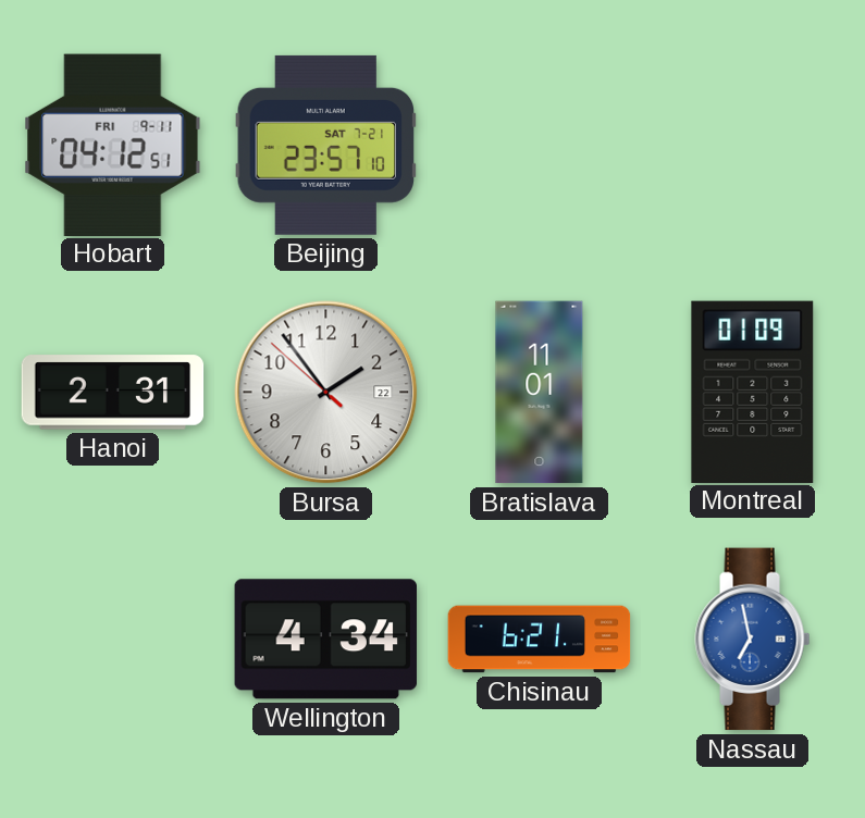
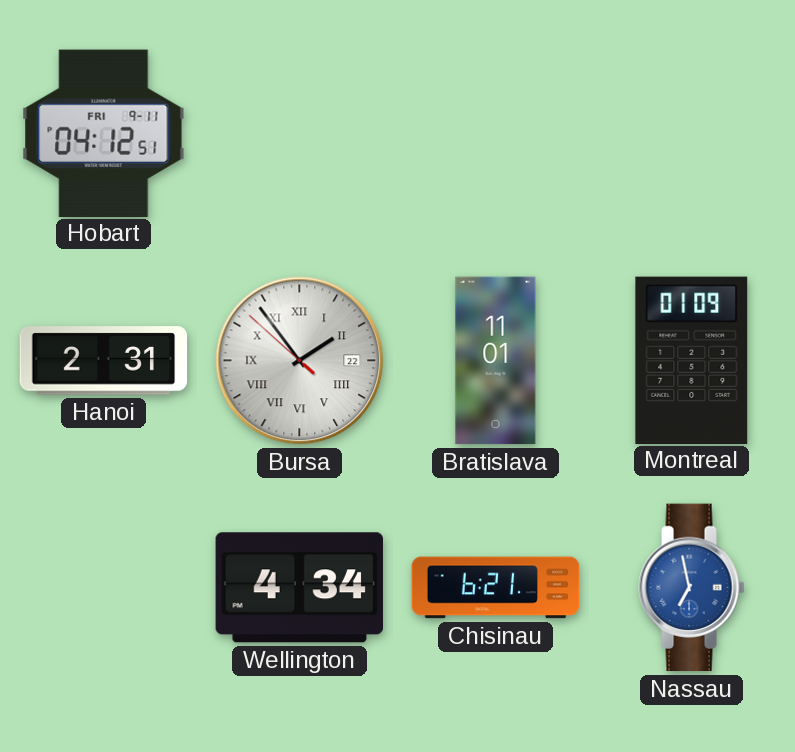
Beijing: 23:57 -> none
Bursa numerals: Arabic -> Roman
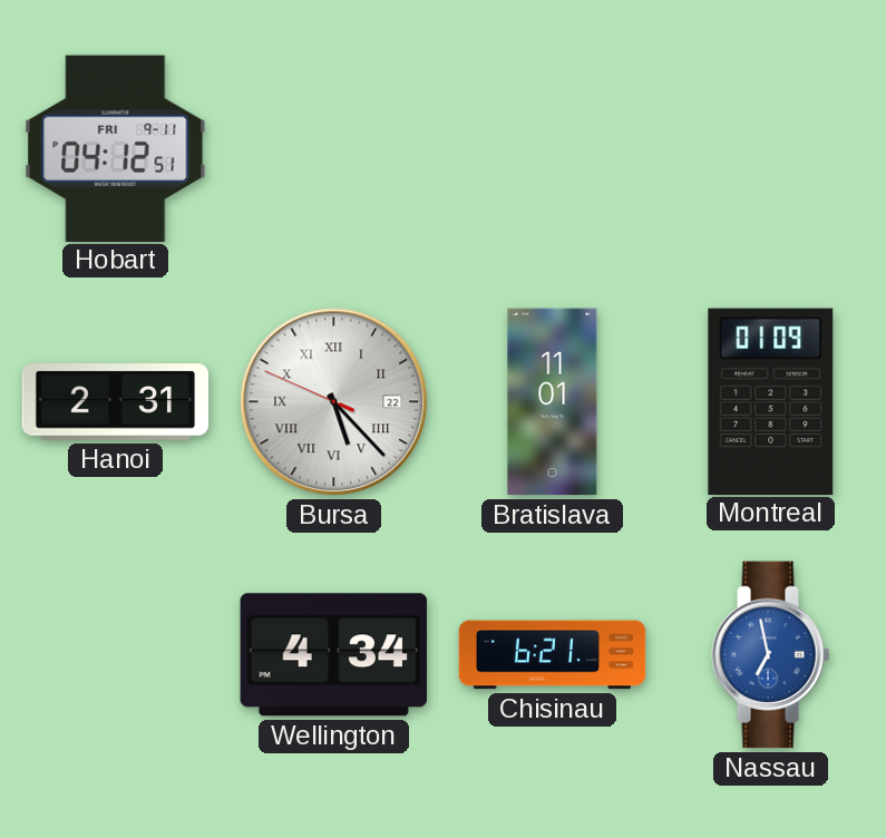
Bursa: 1:53 -> 5:22
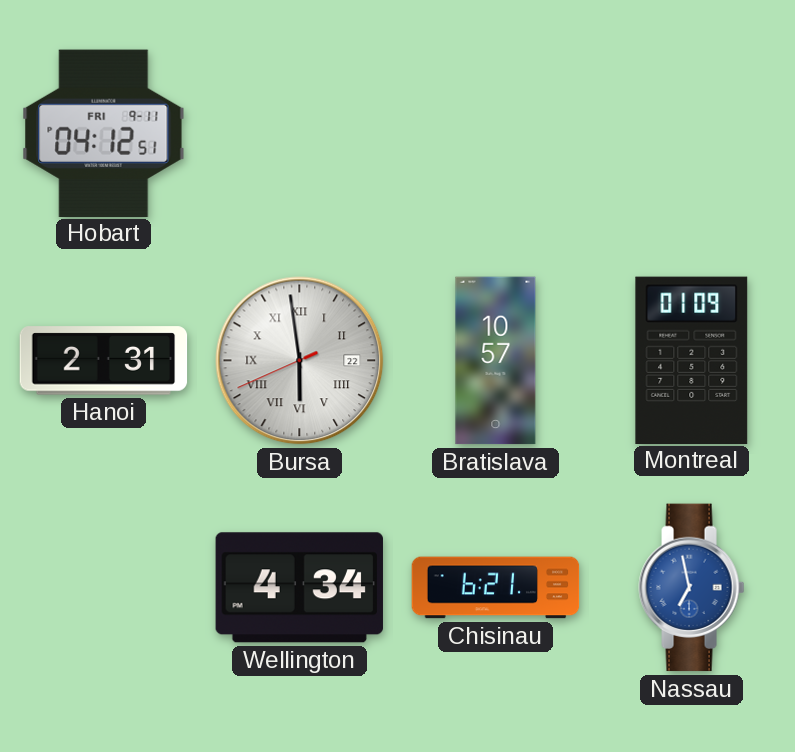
Bursa: 5:22 -> 5:58
Bratislava: 11:01 -> 10:57
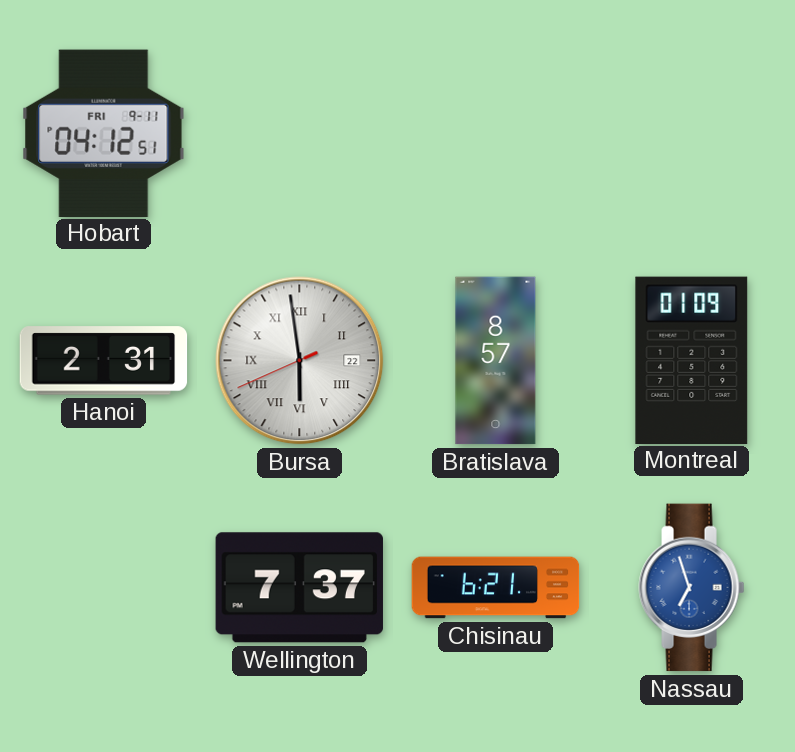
Bratislava: 10:57 -> 8:57
Wellington: 4:34 -> 7:37
Nassau: 6:58 -> 6:57
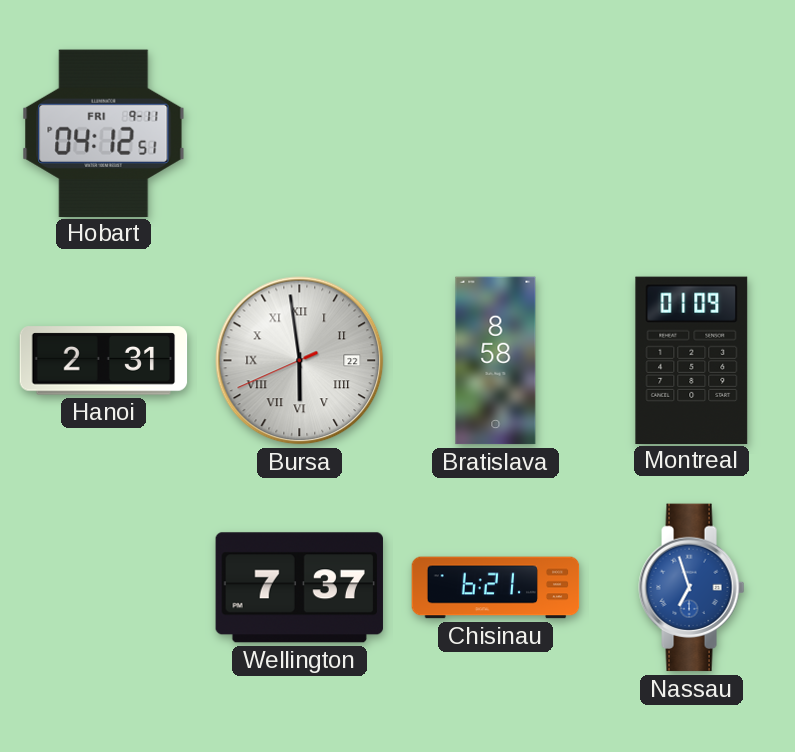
Bratislava: 8:57 -> 8:58
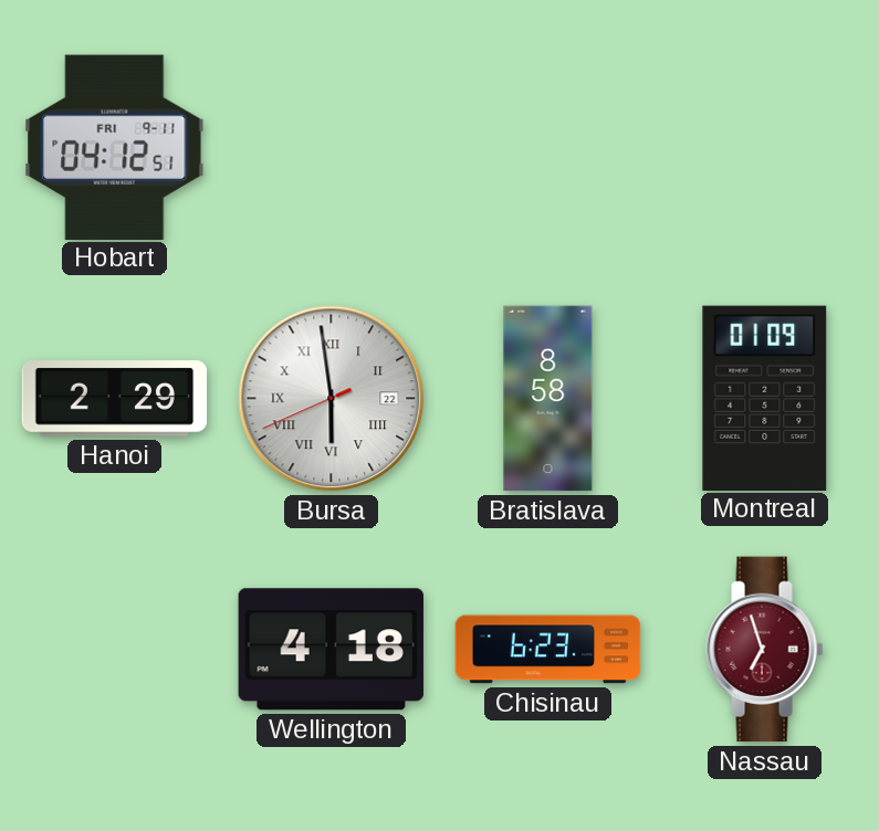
Hanoi: 2:31 -> 2:29
Wellington: 7:37 -> 4:18
Chisinau: 6:21 -> 6:23
Nassau dial: blue -> burgundy
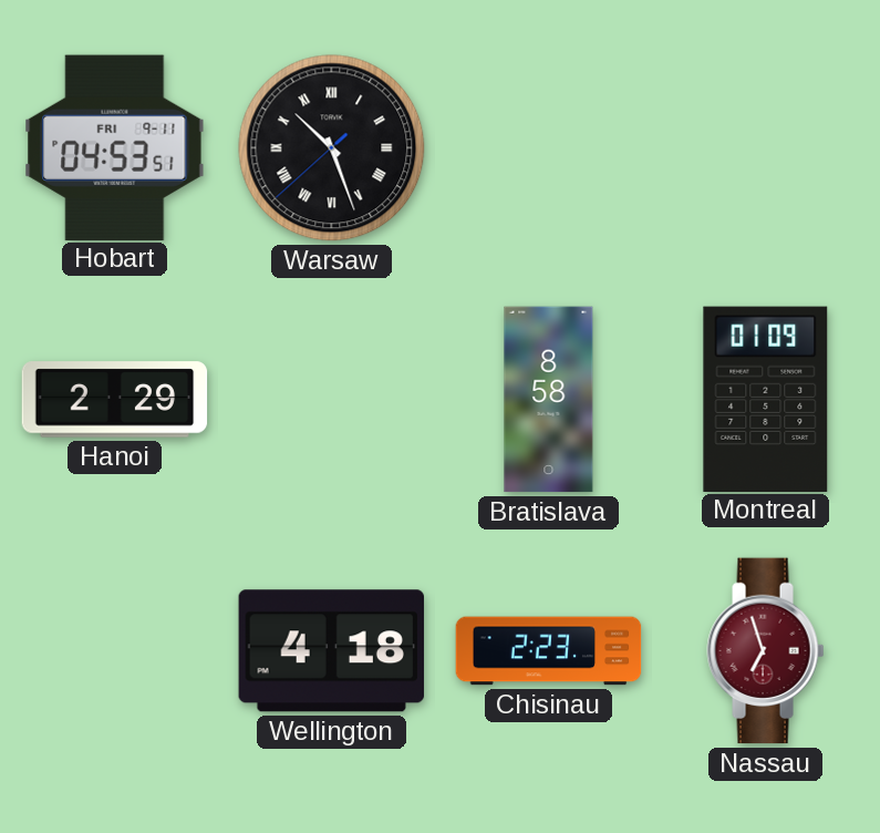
Hobart: 04:12 -> 04:53
Warsaw: none -> 10:26
Bursa: 5:58 -> none
Chisinau: 6:23 -> 2:23
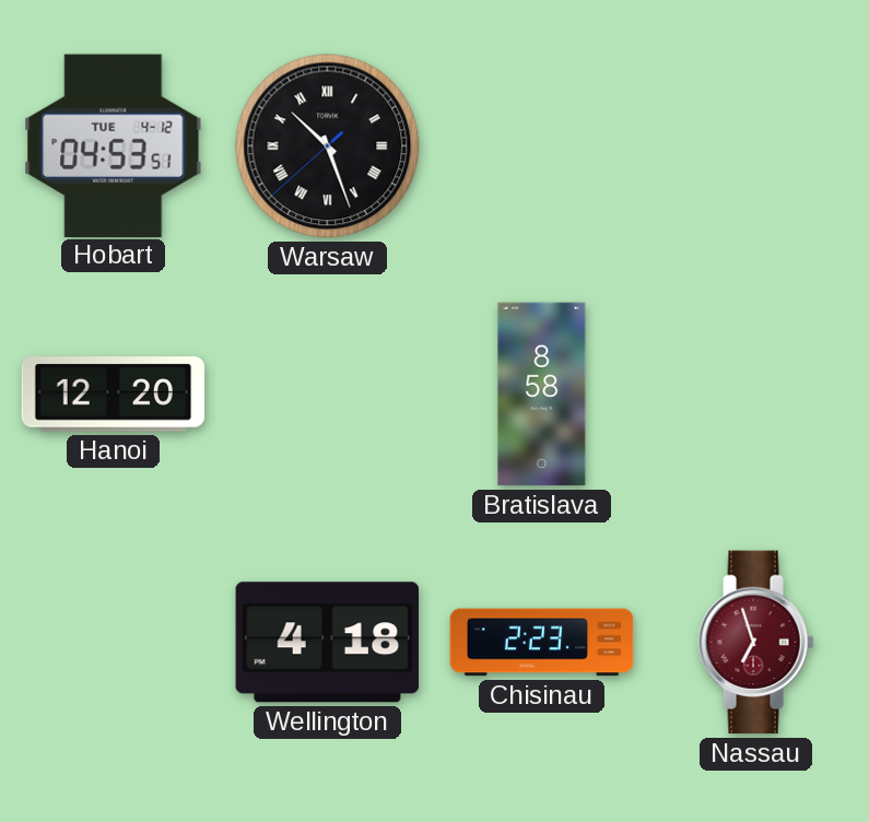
Hobart date: FRI 9-11 -> TUE 4-12
Hanoi: 2:29 -> 12:20
Montreal: 01:09 -> none
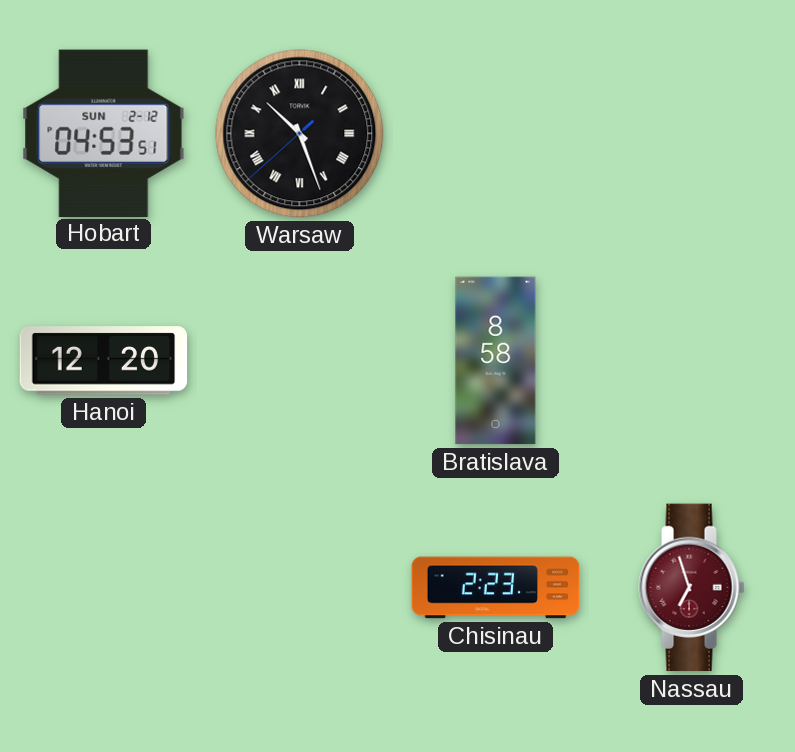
Hobart date: TUE 4-12 -> SUN 2-12
Wellington: 4:18 -> none
